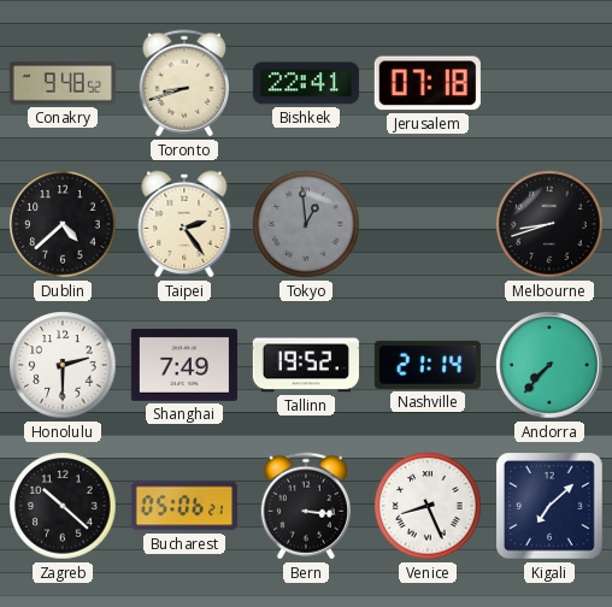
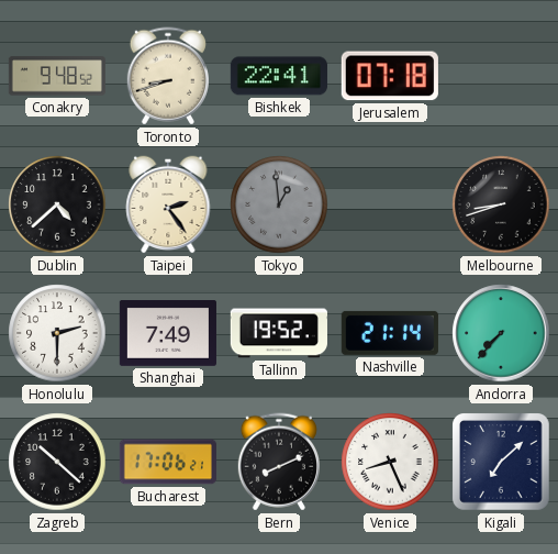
Bucharest: 05:06 -> 17:06
Bern: 3:16 -> 8:11
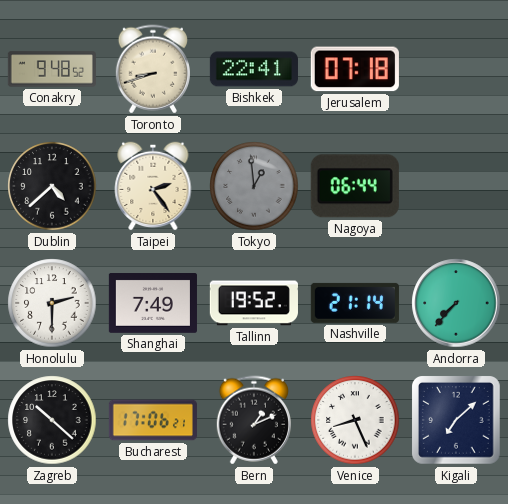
Nagoya: none -> 06:44
Melbourne: 8:42 -> none
Bern: 8:11 -> 1:11
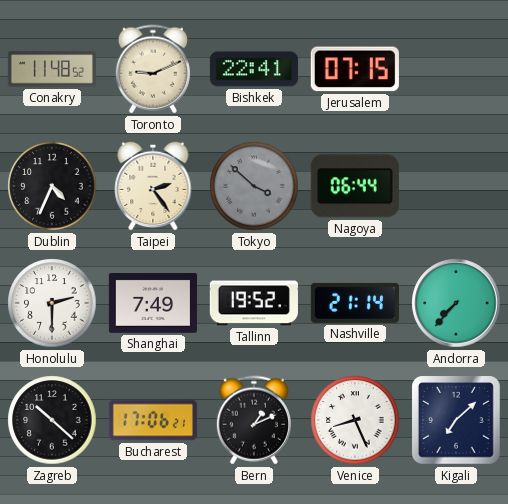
Conakry: 9:48 -> 11:48
Toronto: 8:42 -> 9:11
Jerusalem: 07:18 -> 07:15
Dublin: 4:38 -> 4:34
Tokyo: 12:59 -> 3:52
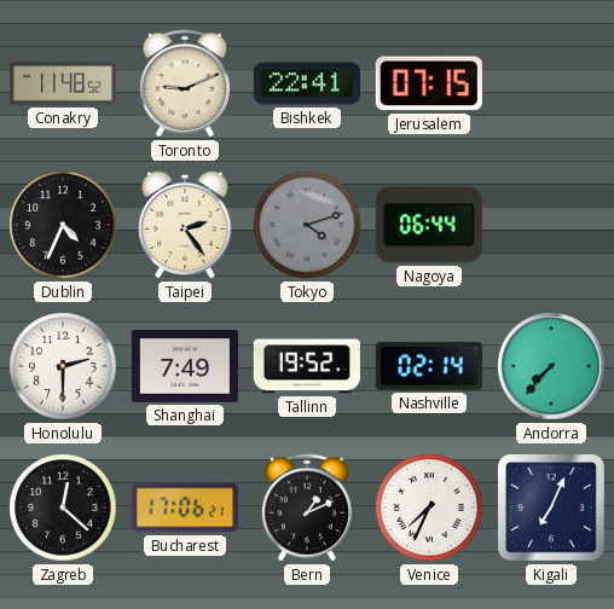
Tokyo: 3:52 -> 4:12
Nashville: 21:14 -> 02:14
Zagreb: 10:22 -> 12:22
Venice: 8:26 -> 7:34
Kigali: 7:08 -> 7:04
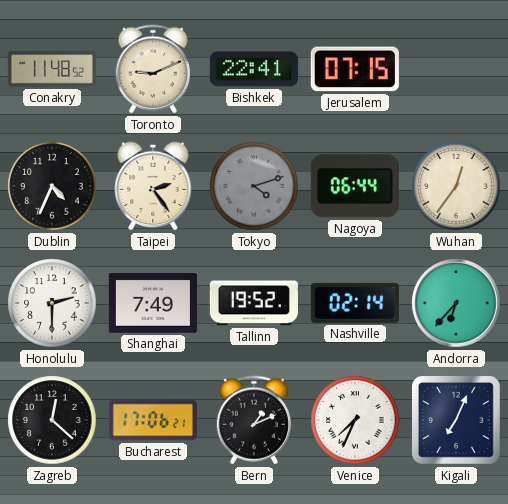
Wuhan: none -> 12:36
Andorra: 7:37 -> 6:37
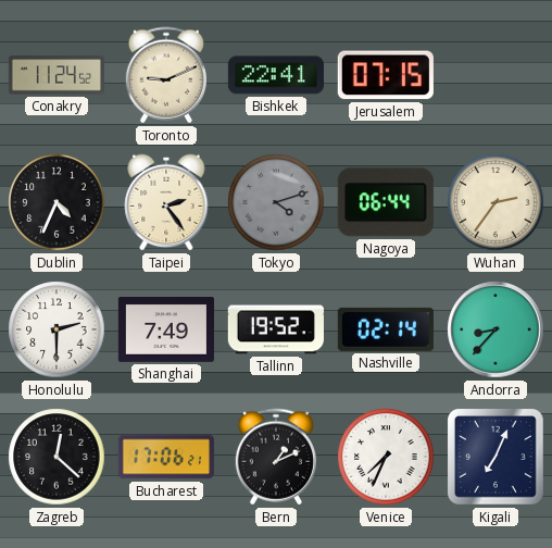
Conakry: 11:48 -> 11:24
Wuhan: 12:36 -> 2:36
Andorra: 6:37 -> 8:37
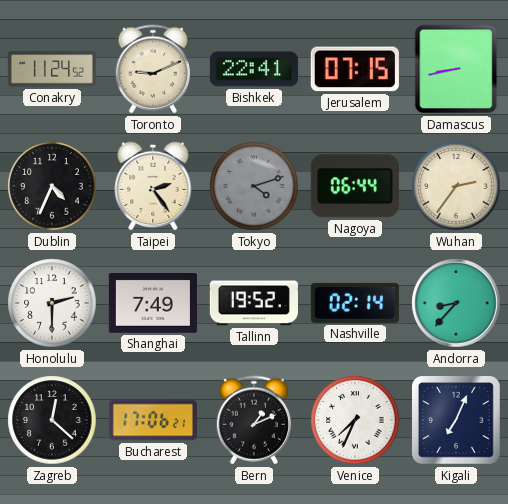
Damascus: none -> 8:43
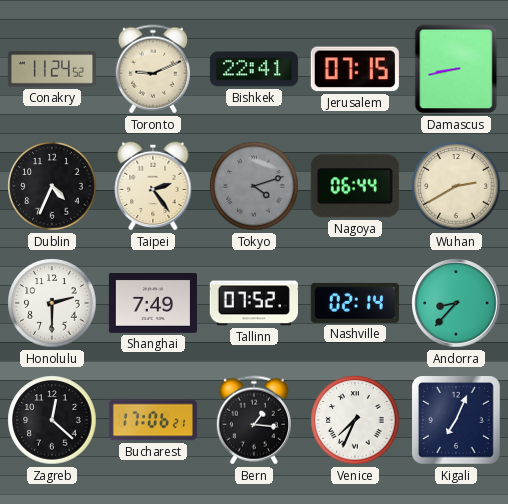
Wuhan: 2:36 -> 2:40
Tallinn: 19:52 -> 07:52
Bern: 1:11 -> 1:16
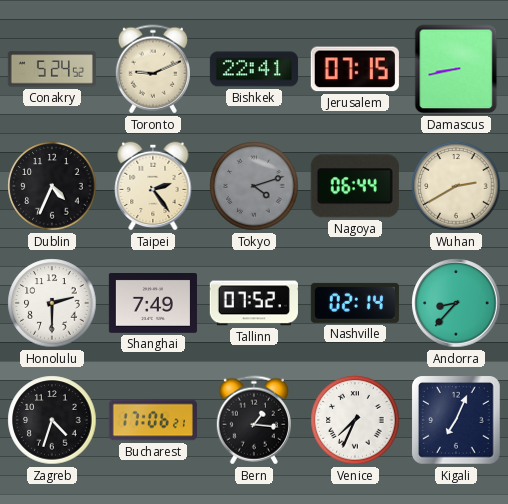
Conakry: 11:24 -> 5:24
Zagreb: 12:22 -> 4:33
